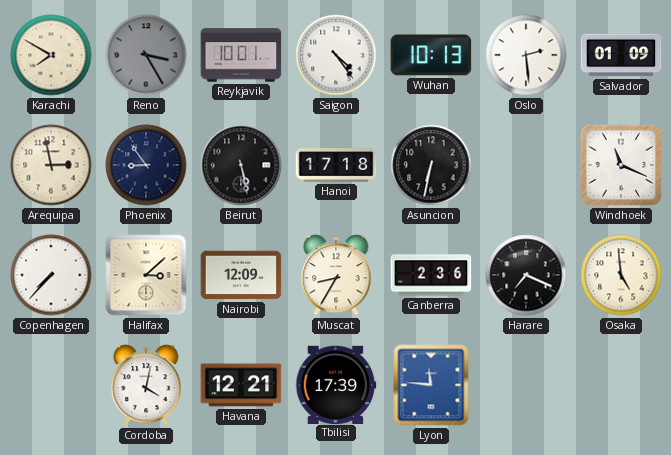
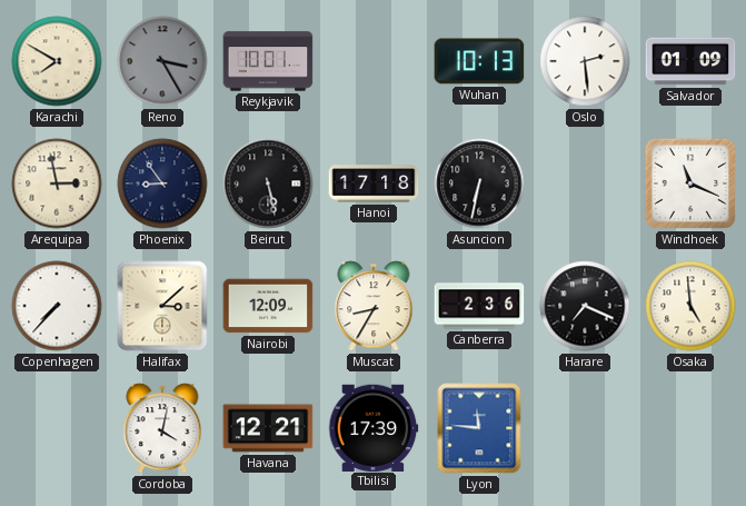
Saigon: 4:24 -> none
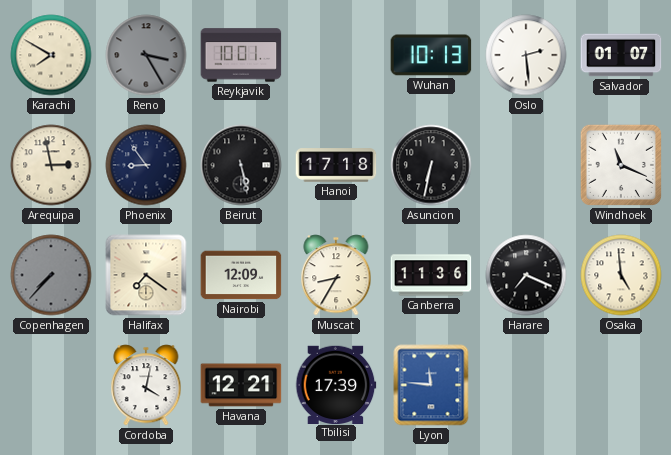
Salvador: 01:09 -> 01:07
Copenhagen dial: white -> grey
Halifax: 3:08 -> 7:21
Canberra: 2:36 -> 11:36
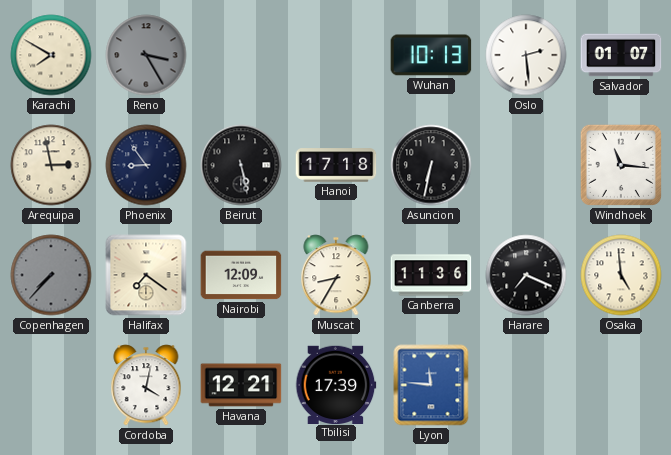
Reykjavik: 10:01 -> none
Windhoek: 11:19 -> 11:16
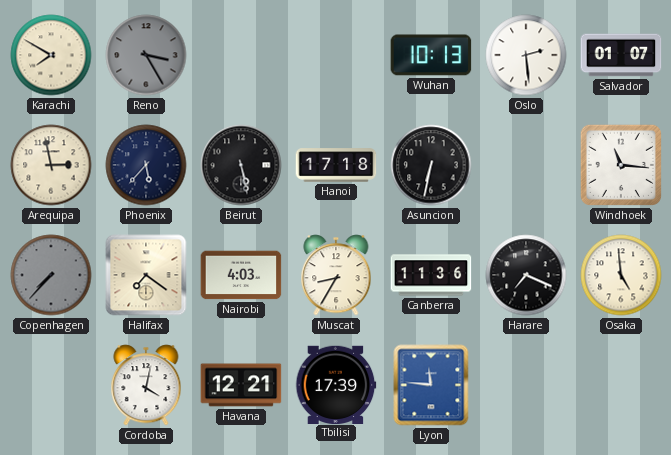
Phoenix: 8:54 -> 5:37
Nairobi: 12:09 -> 4:03
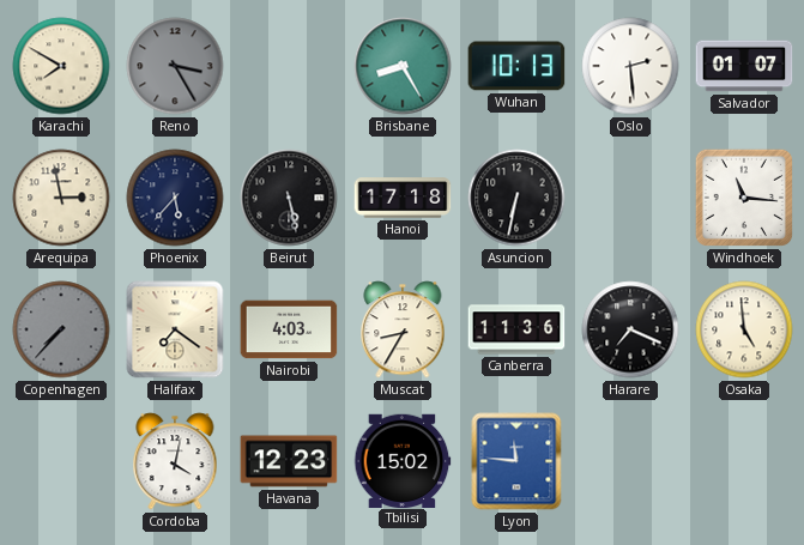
Brisbane: none -> 8:25
Havana: 12:21 -> 12:23
Tbilisi: 17:39 -> 15:02
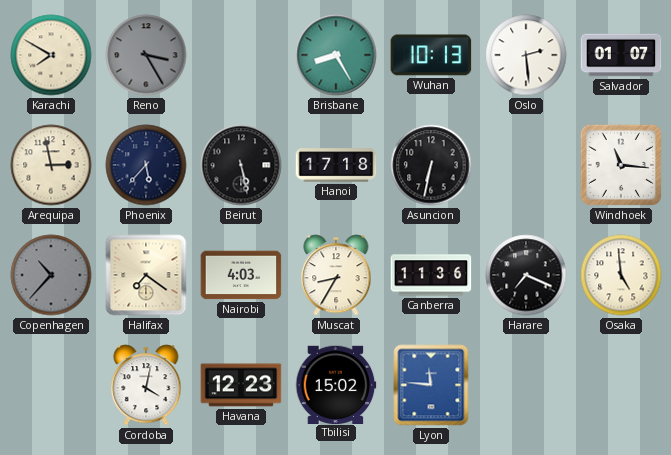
Copenhagen: 7:37 -> 10:37
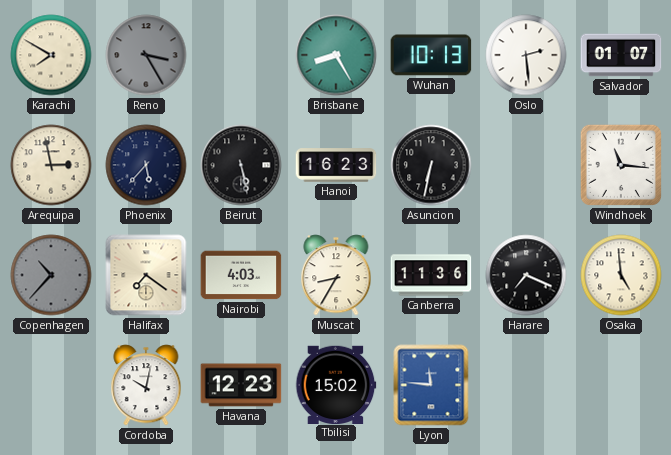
Hanoi: 17:18 -> 16:23
Cordoba: 4:02 -> 10:02
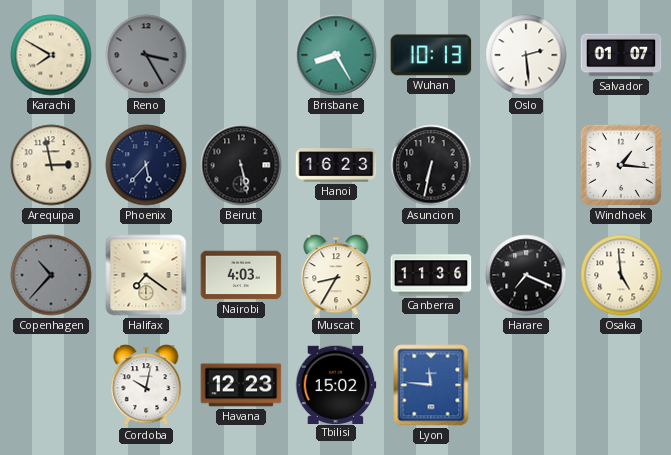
Windhoek: 11:16 -> 1:16
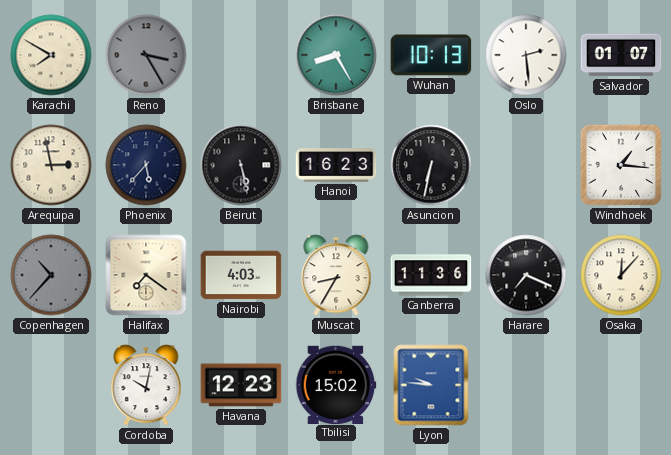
Osaka: 4:59 -> 12:07
Lyon: 11:46 -> 9:46
